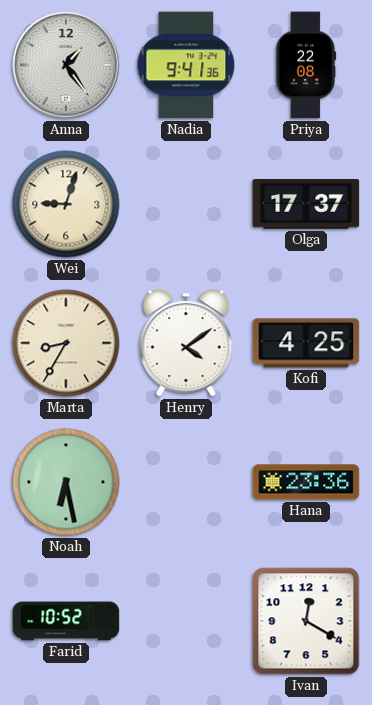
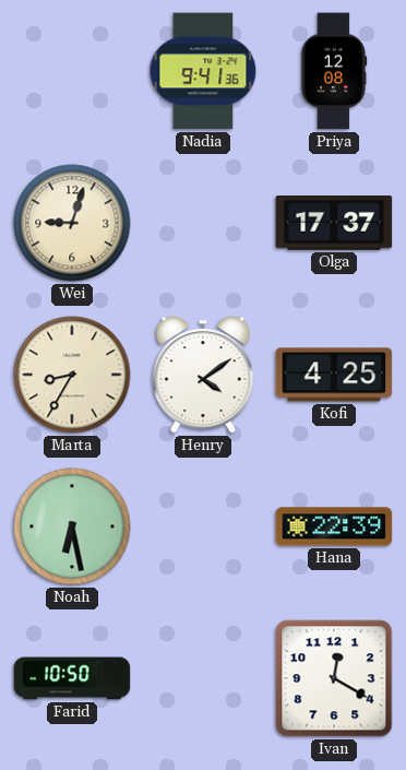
Anna: 1:24 -> none
Priya: 22:08 -> 12:08
Hana: 23:36 -> 22:39
Farid: 10:52 -> 10:50
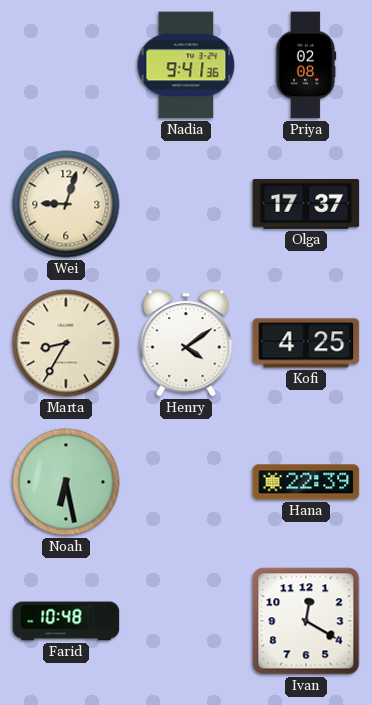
Priya: 12:08 -> 02:08
Farid: 10:50 -> 10:48
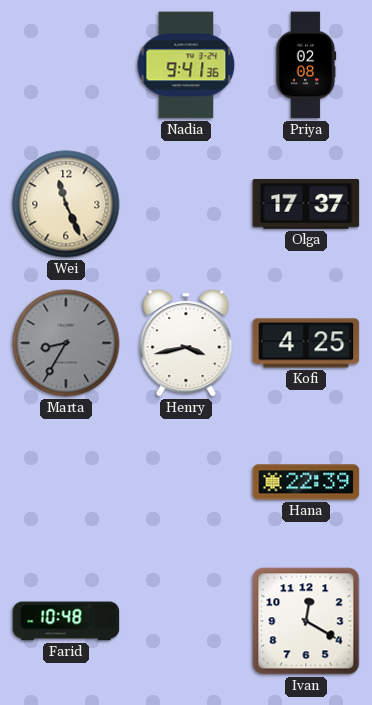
Wei: 9:03 -> 11:26
Marta dial: cream -> grey
Henry: 4:09 -> 3:43
Noah: 6:28 -> none
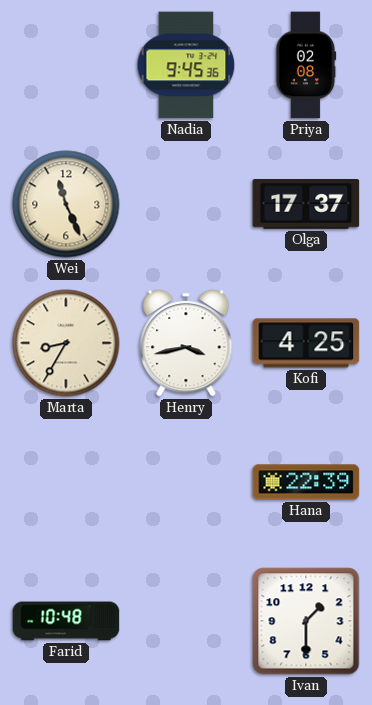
Nadia: 9:41 -> 9:45
Marta dial: grey -> cream
Ivan: 12:20 -> 1:30
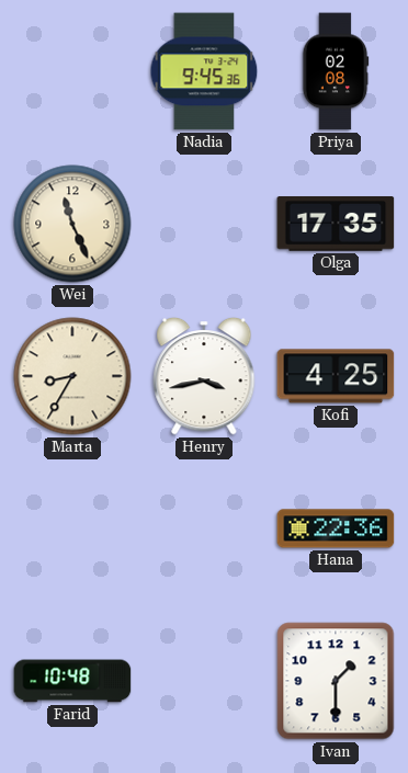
Olga: 17:37 -> 17:35
Hana: 22:39 -> 22:36
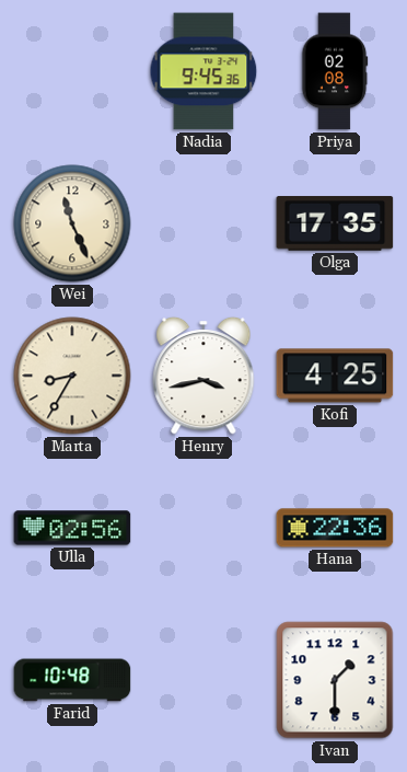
Ulla: none -> 02:56
